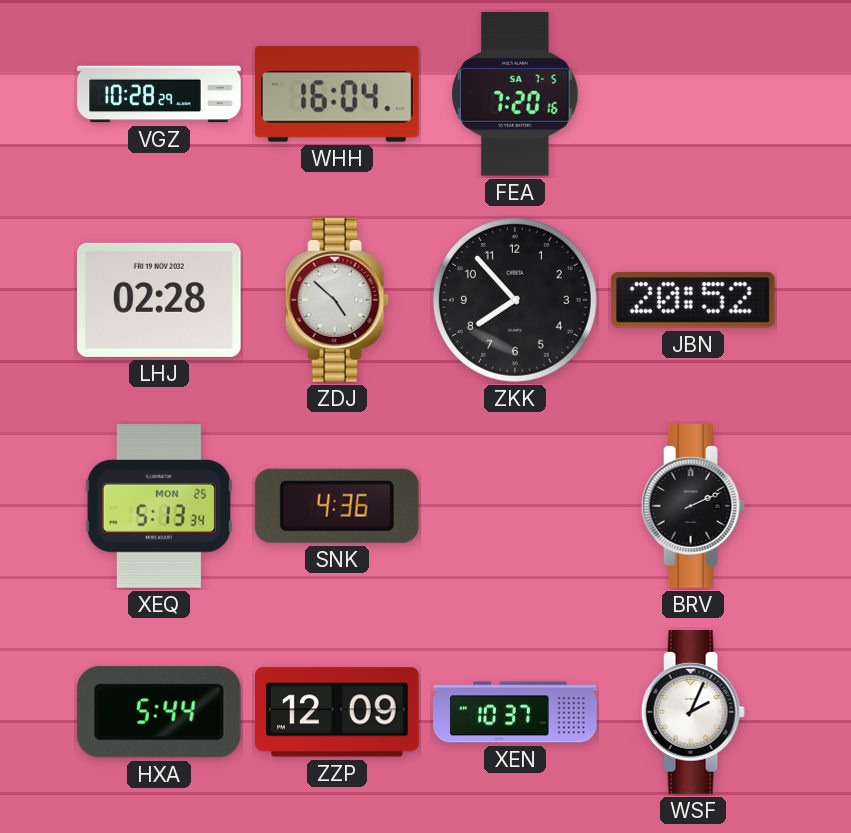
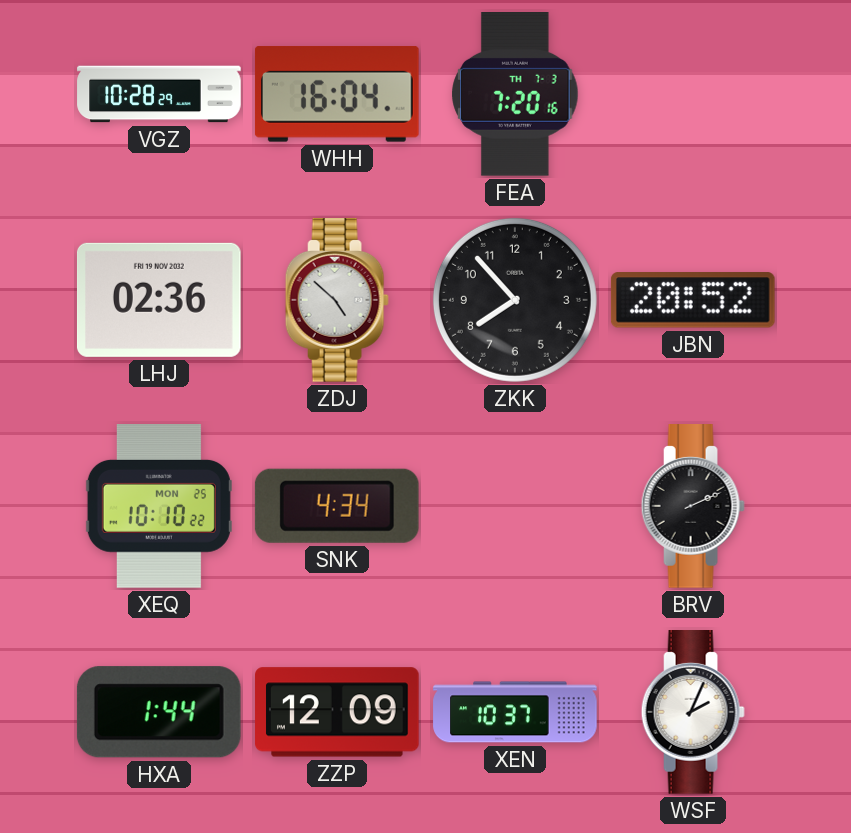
FEA date: SA 7-5 -> TH 7-3
LHJ: 02:28 -> 02:36
XEQ: 5:13 -> 10:10
SNK: 4:36 -> 4:34
HXA: 5:44 -> 1:44
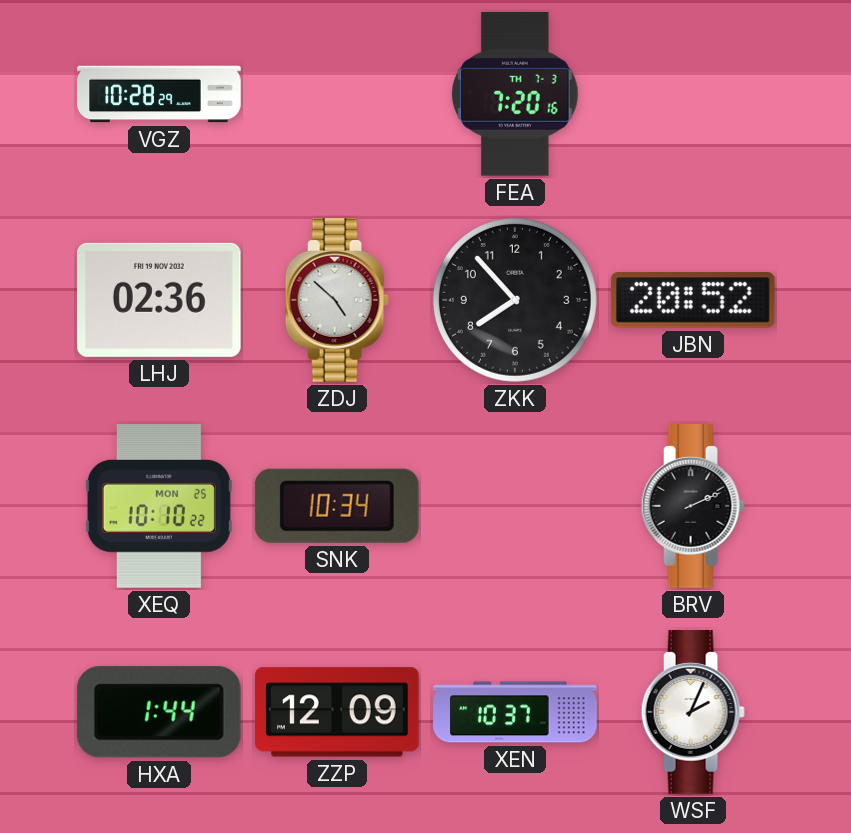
WHH: 16:04 -> none
SNK: 4:34 -> 10:34
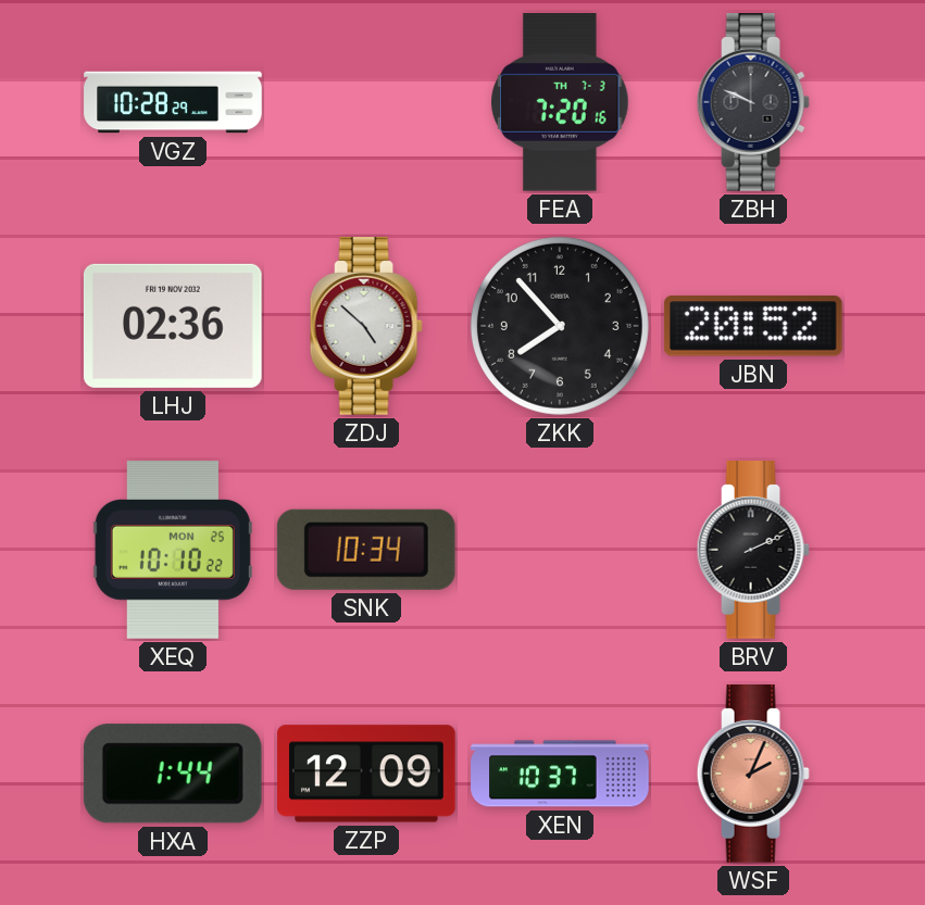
ZBH: none -> 9:49
WSF dial: white -> salmon
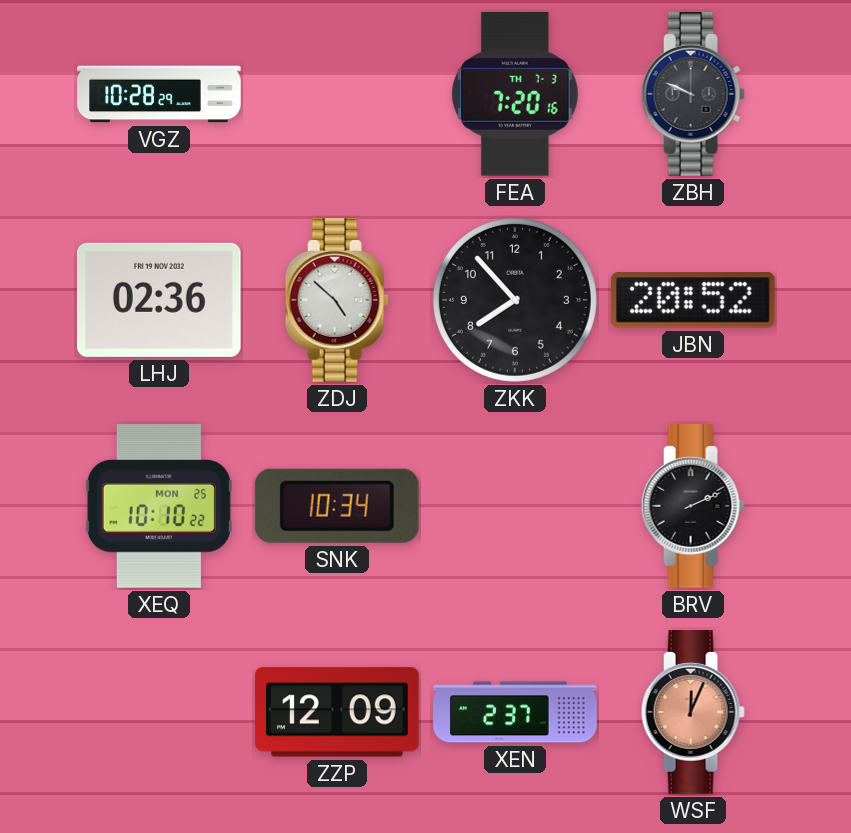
HXA: 1:44 -> none
XEN: 10:37 -> 2:37
WSF: 2:04 -> 12:04
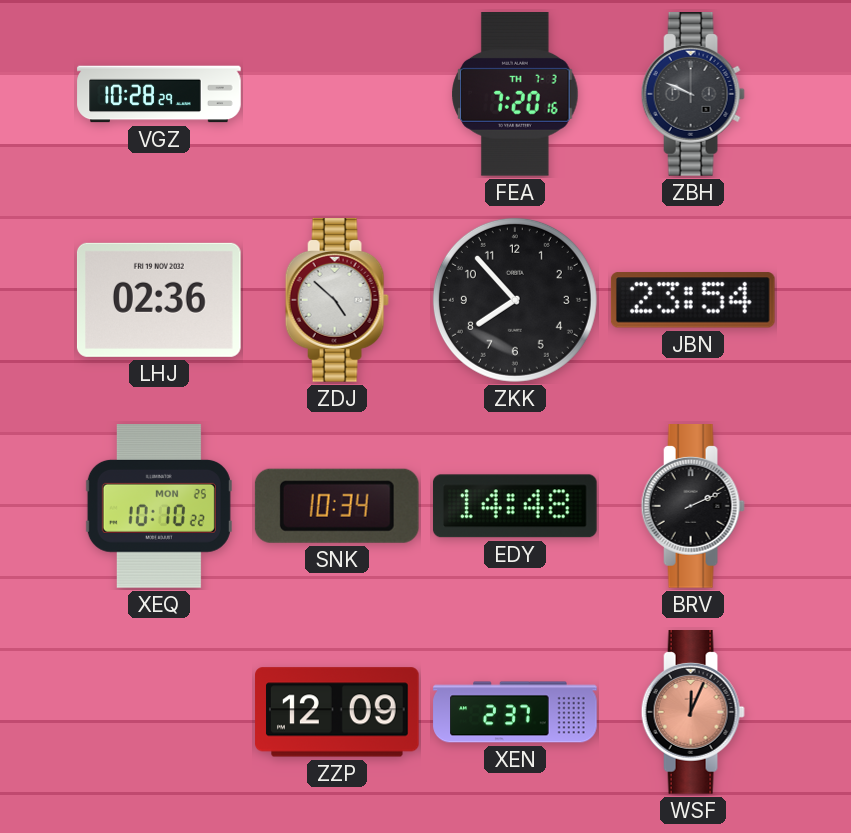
JBN: 20:52 -> 23:54
EDY: none -> 14:48
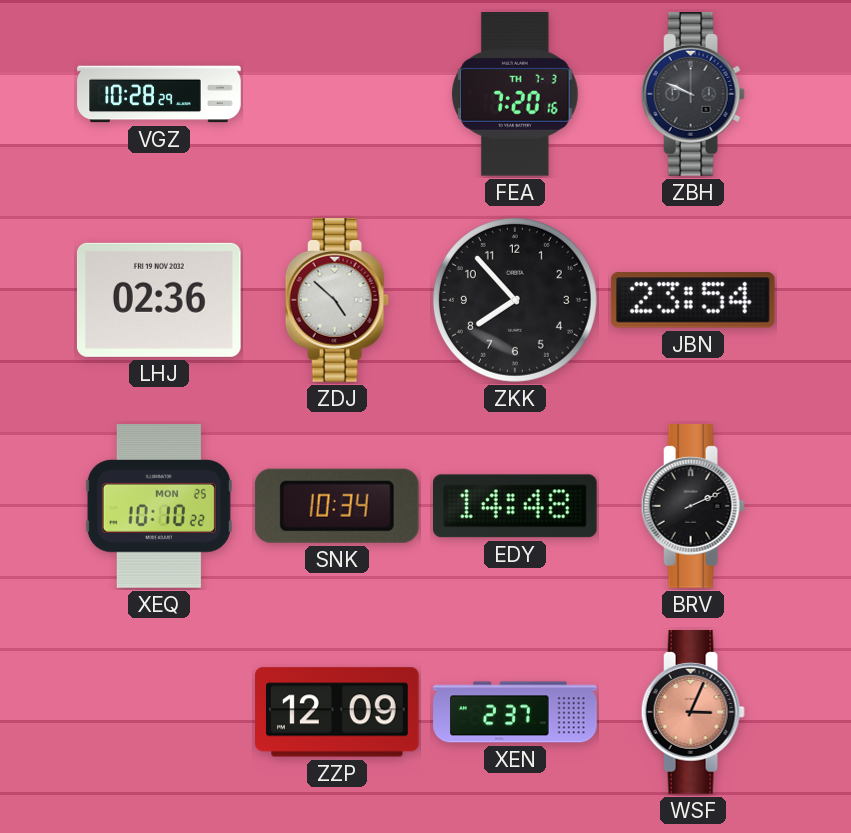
WSF: 12:04 -> 3:04
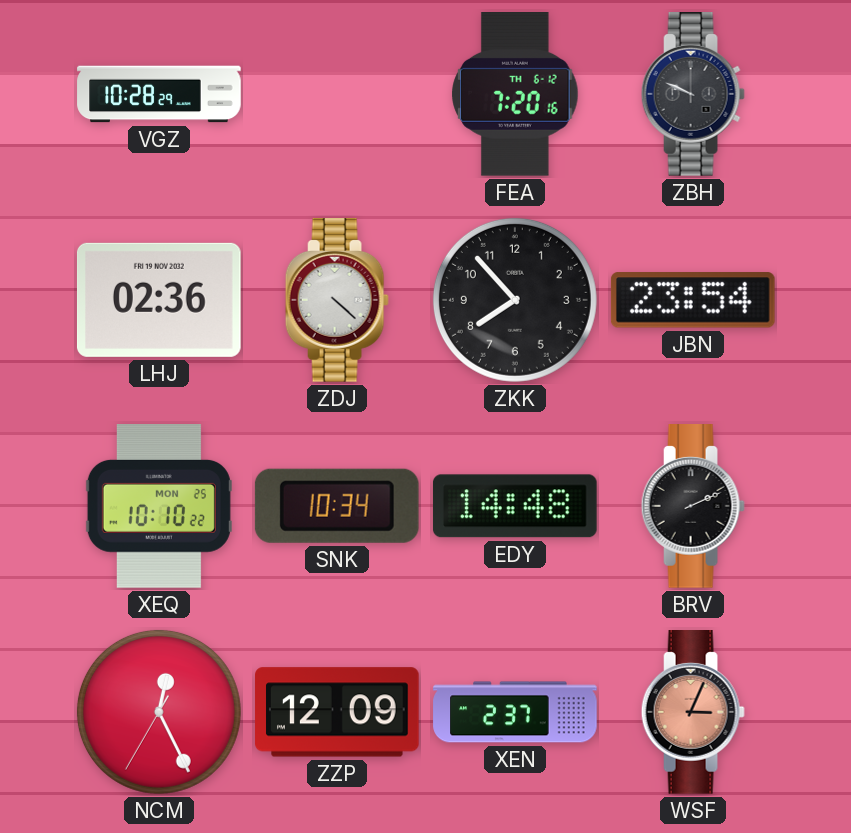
FEA date: TH 7-3 -> TH 6-12
ZDJ: 4:52 -> 4:22
NCM: none -> 12:25
